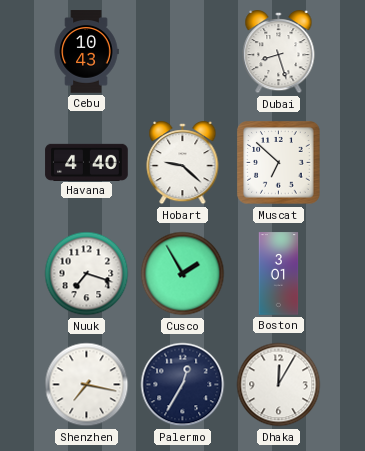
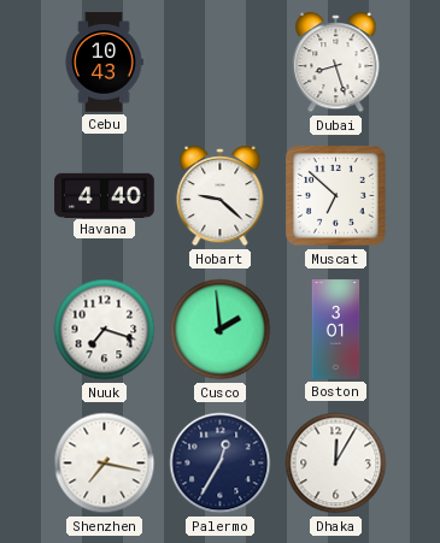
Cusco: 1:55 -> 1:59
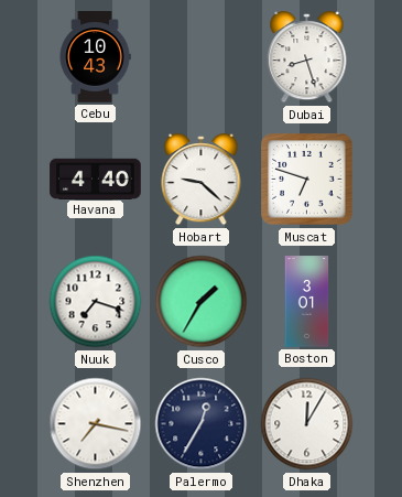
Muscat: 6:52 -> 6:48
Cusco: 1:59 -> 1:35
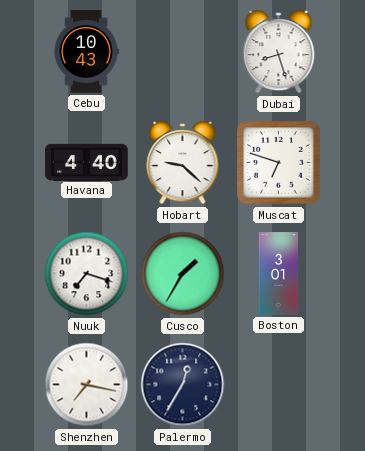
Dhaka: 12:05 -> none
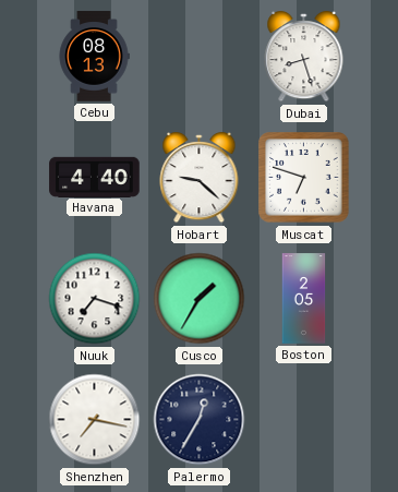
Cebu: 10:43 -> 08:13
Boston: 3:01 -> 2:05
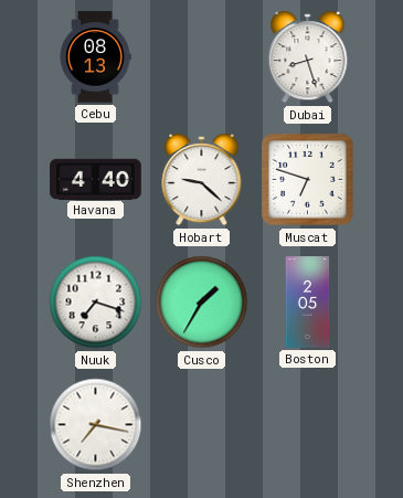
Palermo: 12:35 -> none
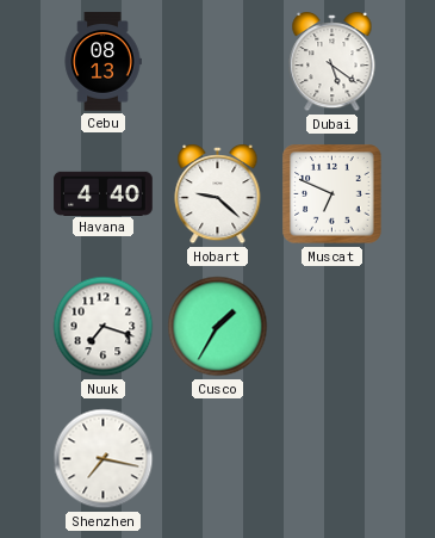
Dubai: 8:27 -> 5:21
Muscat: 6:48 -> 6:49
Boston: 2:05 -> none
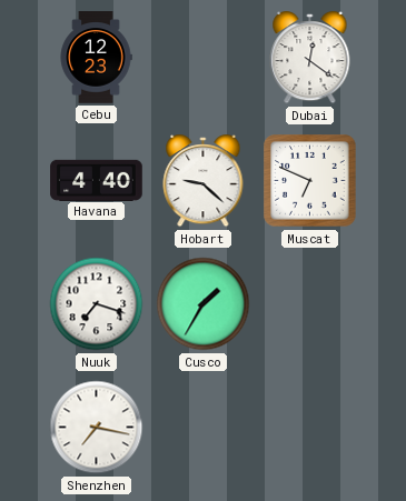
Cebu: 08:13 -> 12:23
Dubai: 5:21 -> 12:21
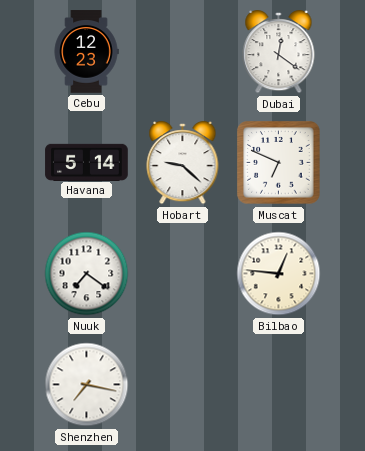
Havana: 4:40 -> 5:14
Nuuk: 7:18 -> 7:21
Cusco: 1:35 -> none
Bilbao: none -> 12:46
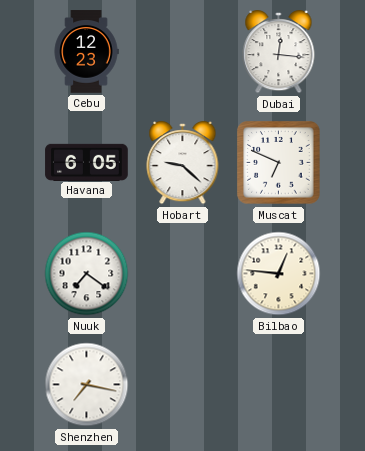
Dubai: 12:21 -> 12:16
Havana: 5:14 -> 6:05
